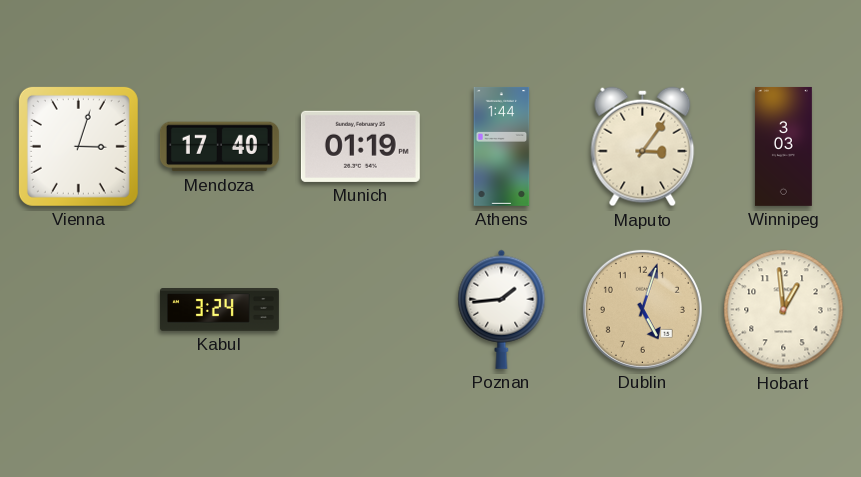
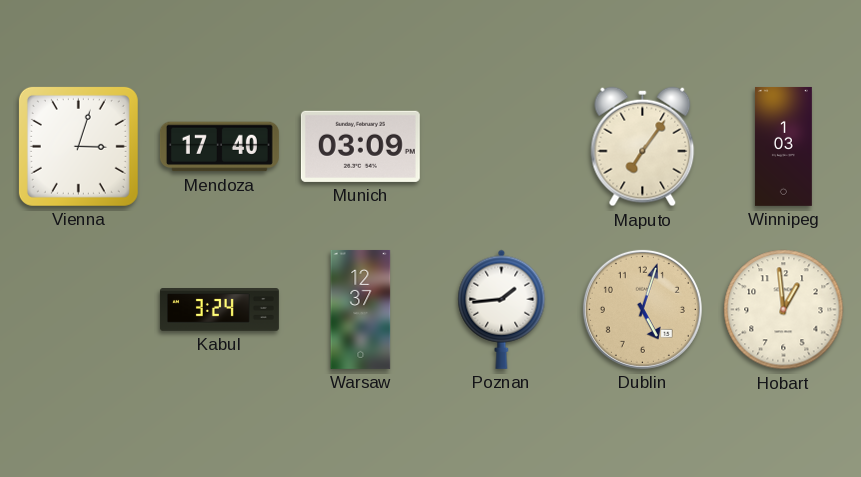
Munich: 01:19 -> 03:09
Athens: 1:44 -> none
Maputo: 3:06 -> 7:06
Winnipeg: 3:03 -> 1:03
Warsaw: none -> 12:37
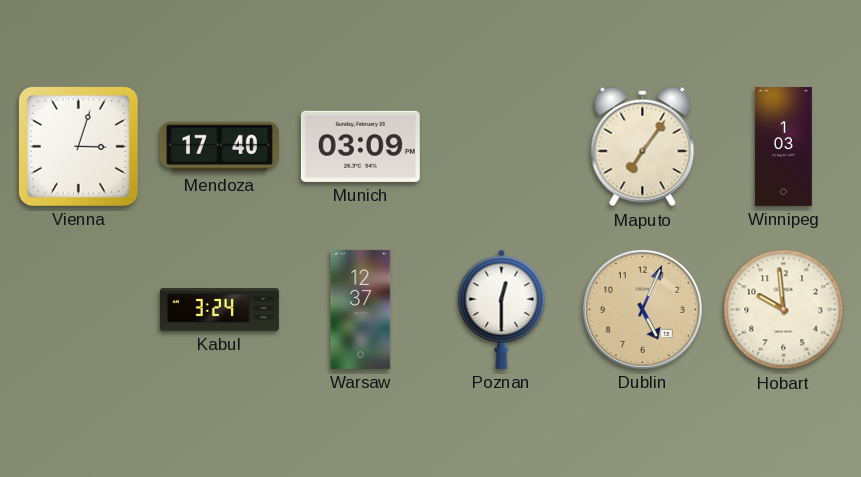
Poznan: 1:44 -> 12:30
Dublin: 5:03 -> 5:04
Hobart: 12:59 -> 9:59
